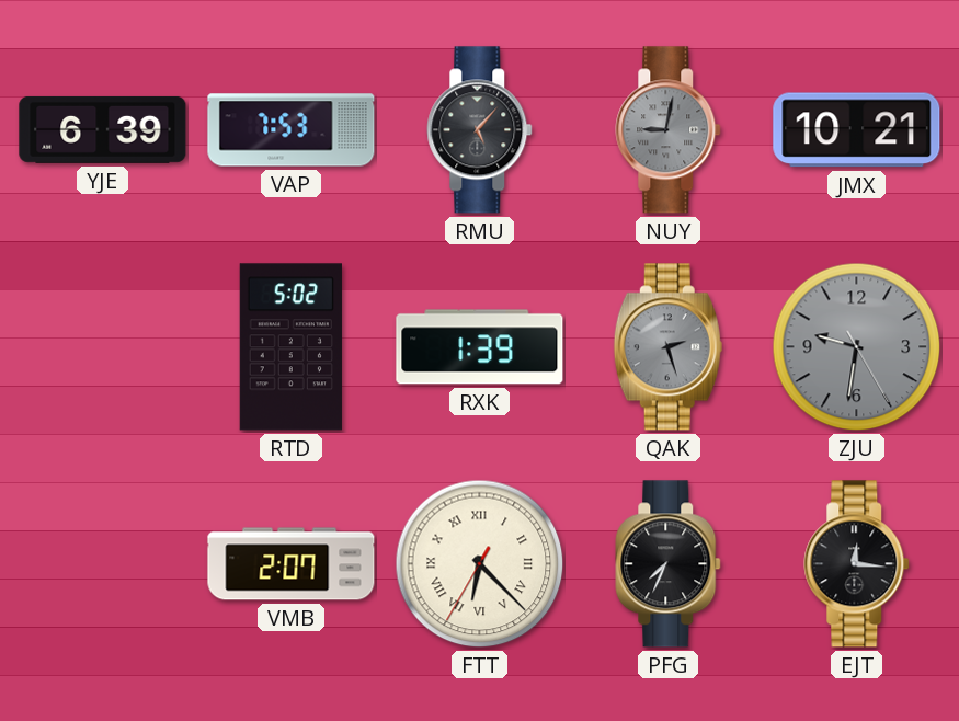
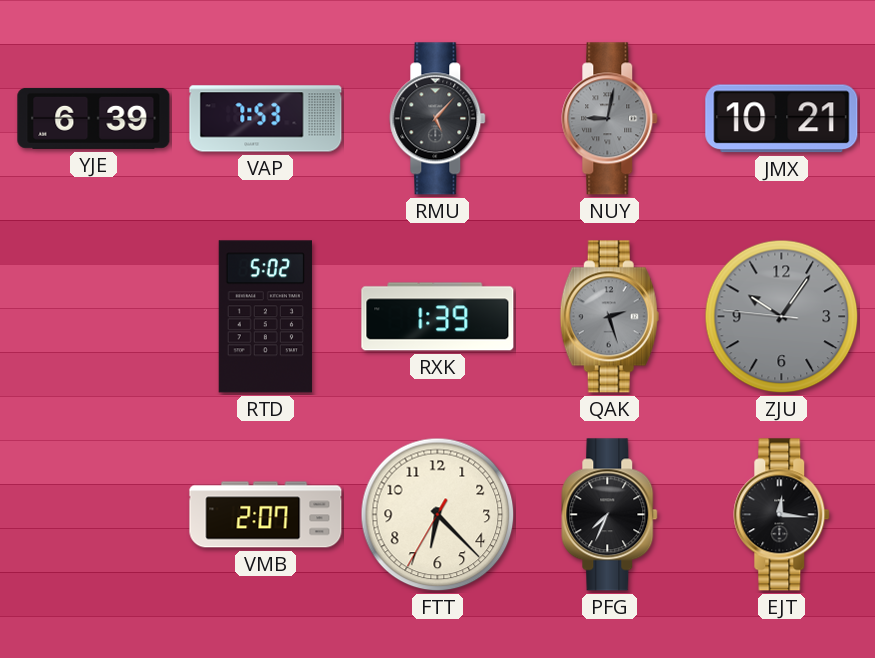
ZJU: 9:31 -> 10:05
FTT numerals: Roman -> Arabic
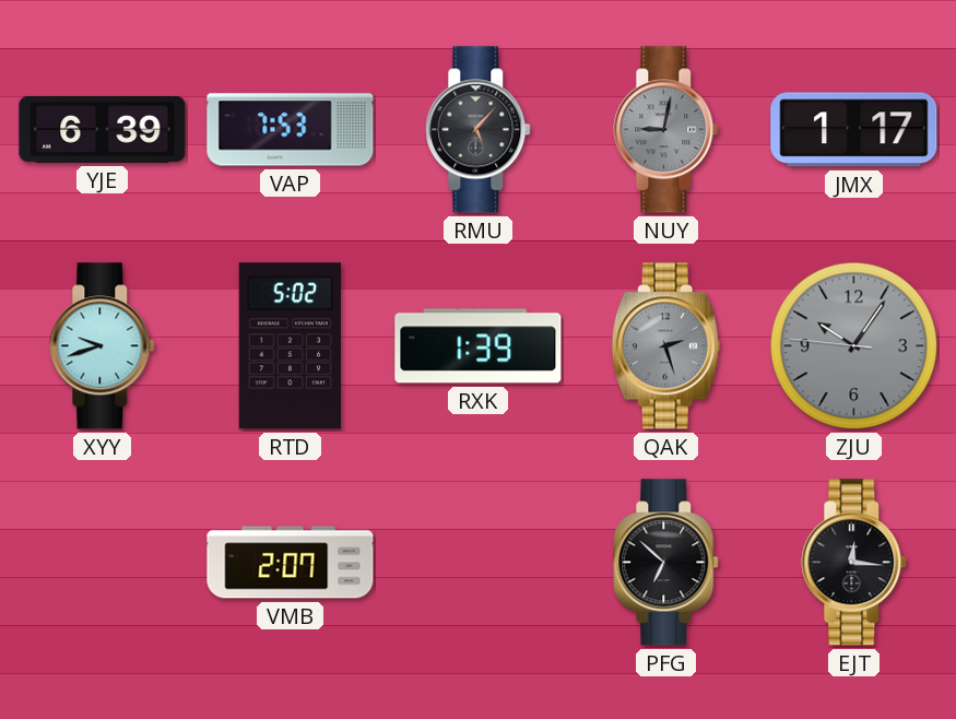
JMX: 10:21 -> 1:17
XYY: none -> 9:42
FTT: 6:22 -> none
PFG: 7:34 -> 6:52
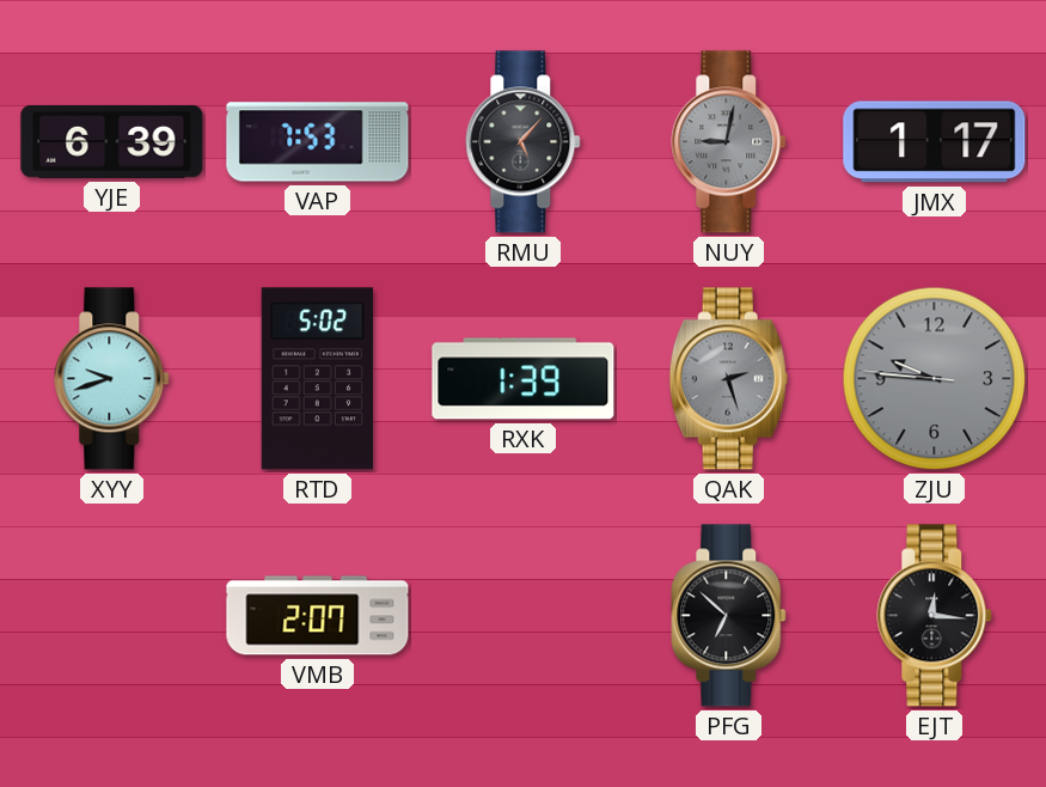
ZJU: 10:05 -> 9:45
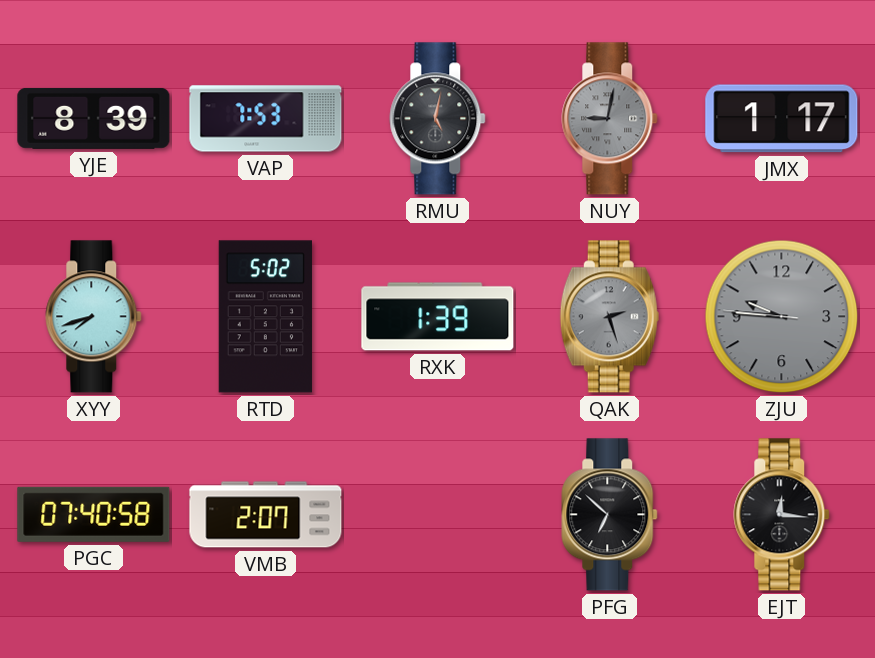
YJE: 6:39 -> 8:39
RMU: 5:07 -> 5:02
XYY: 9:42 -> 7:42
PGC: none -> 07:40
